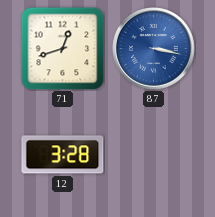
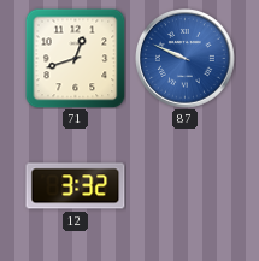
87: 3:17 -> 9:49
12: 3:28 -> 3:32
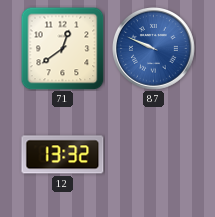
71: 12:42 -> 12:39
12: 3:32 -> 13:32
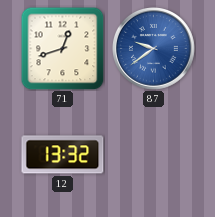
71: 12:39 -> 12:42
87: 9:49 -> 9:39
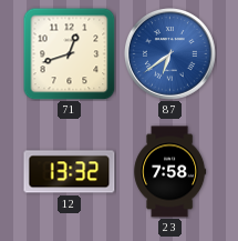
87: 9:39 -> 6:39
23: none -> 7:58
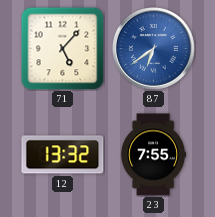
71: 12:42 -> 5:07
23: 7:58 -> 7:55
